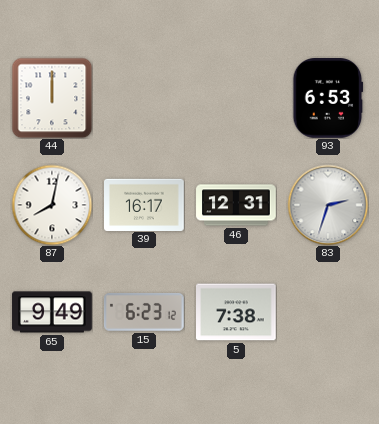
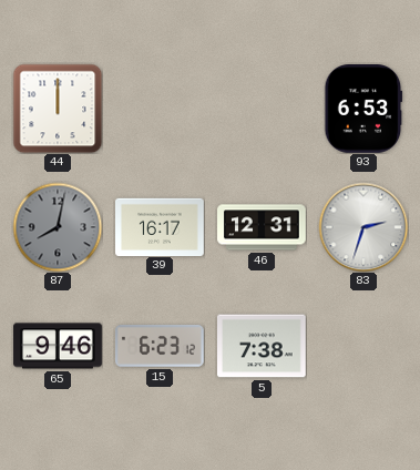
87 dial: white -> grey
65: 9:49 -> 9:46
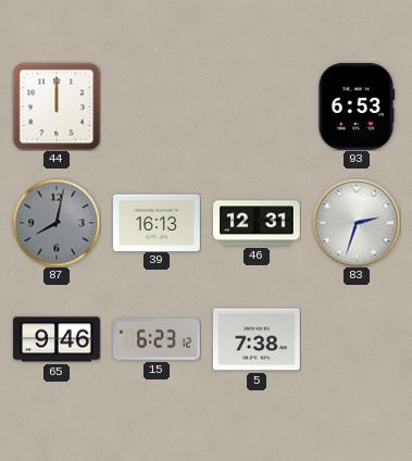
39: 16:17 -> 16:13
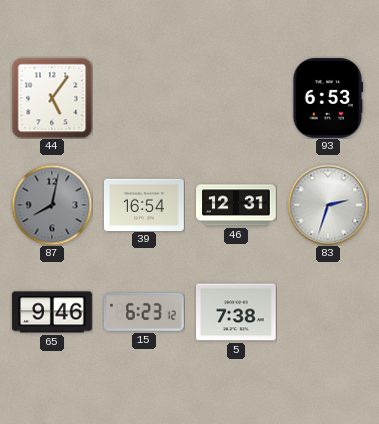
44: 12:00 -> 5:06
39: 16:13 -> 16:54
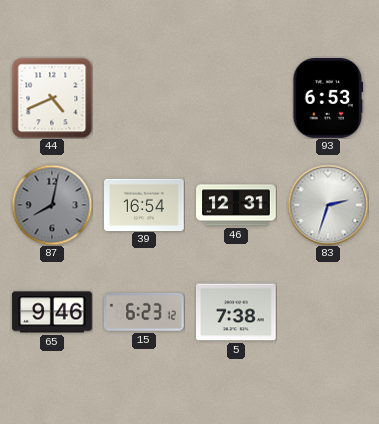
44: 5:06 -> 4:41
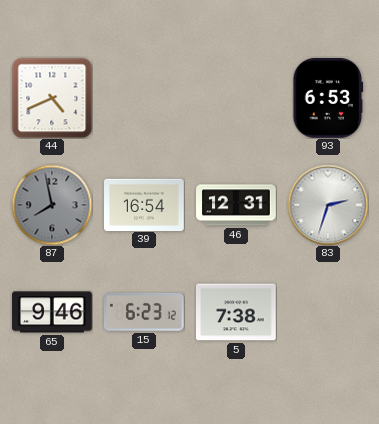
87: 8:02 -> 7:58
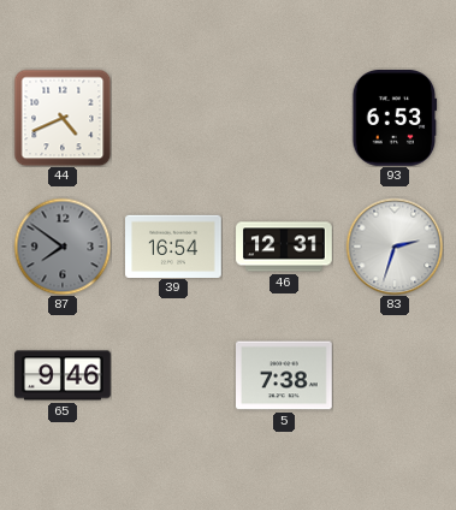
87: 7:58 -> 7:51
15: 6:23 -> none
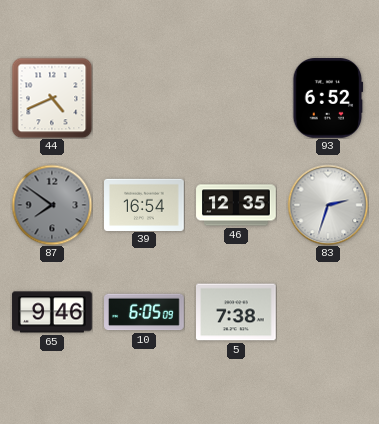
93: 6:53 -> 6:52
46: 12:31 -> 12:35
10: none -> 6:05
